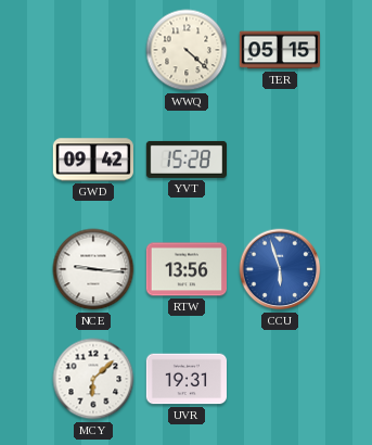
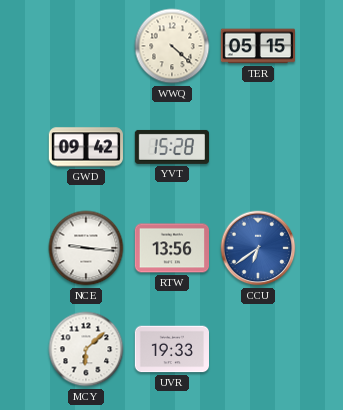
CCU: 5:57 -> 6:39
UVR: 19:31 -> 19:33
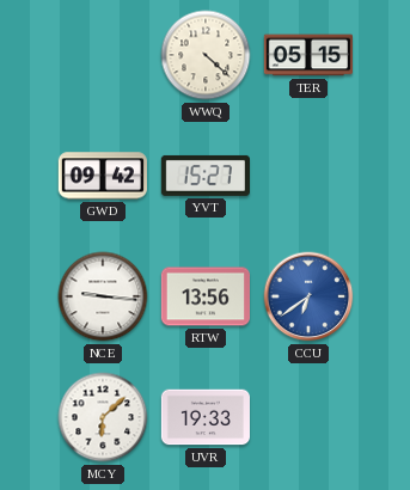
YVT: 15:28 -> 15:27
